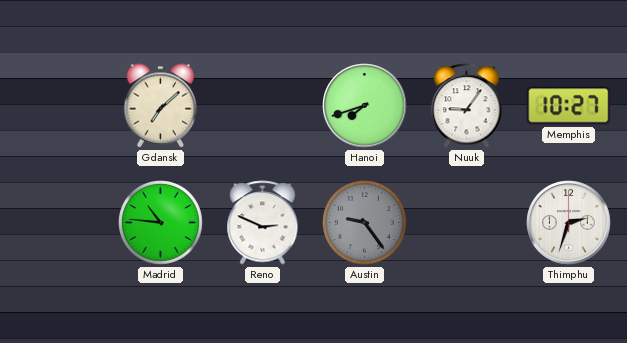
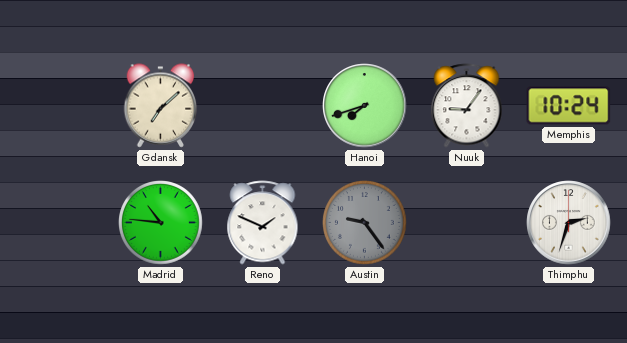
Memphis: 10:27 -> 10:24
Reno: 2:49 -> 1:49
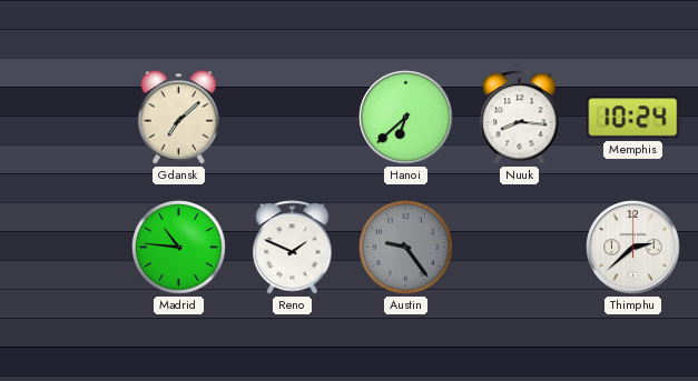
Hanoi: 7:42 -> 6:38
Nuuk: 9:06 -> 8:16
Thimphu: 2:33 -> 2:38
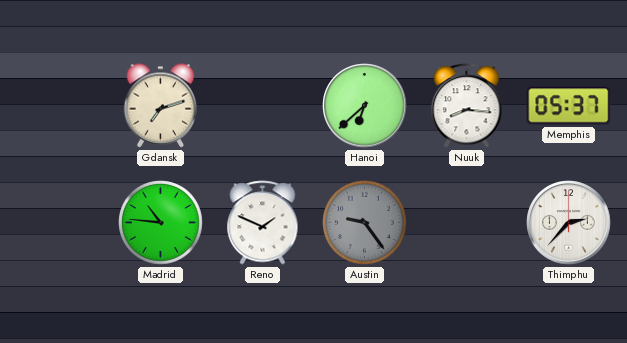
Gdansk: 7:08 -> 7:12
Memphis: 10:24 -> 05:37
Thimphu: 2:38 -> 2:37
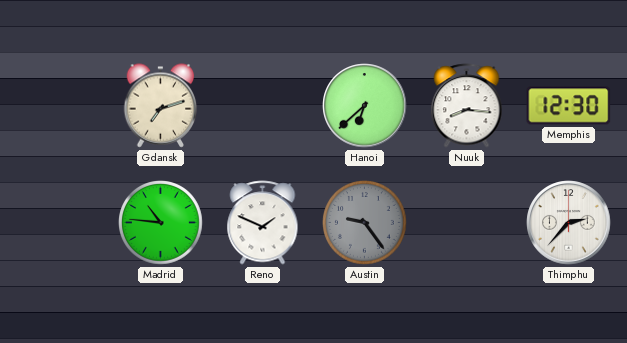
Memphis: 05:37 -> 12:30
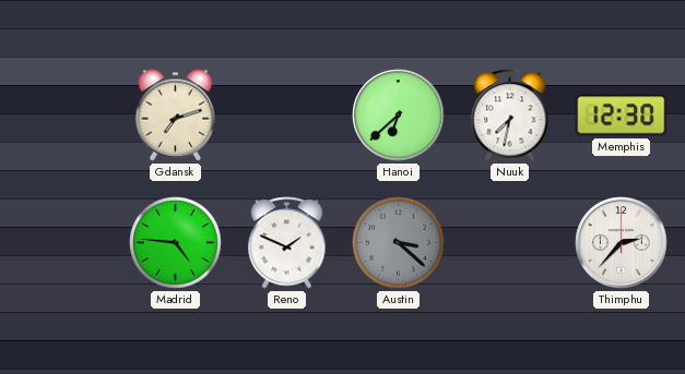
Nuuk: 8:16 -> 7:32
Madrid: 10:46 -> 4:46
Austin: 9:24 -> 3:22
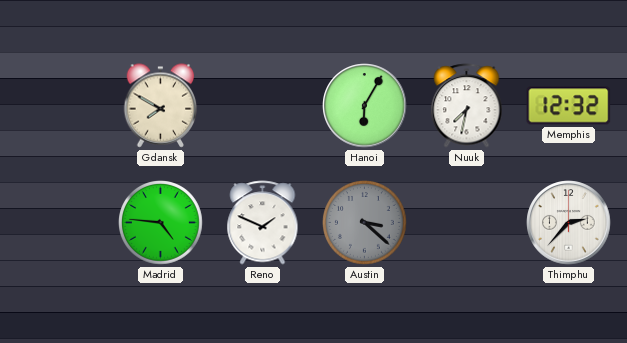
Gdansk: 7:12 -> 7:50
Hanoi: 6:38 -> 6:05
Memphis: 12:30 -> 12:32
